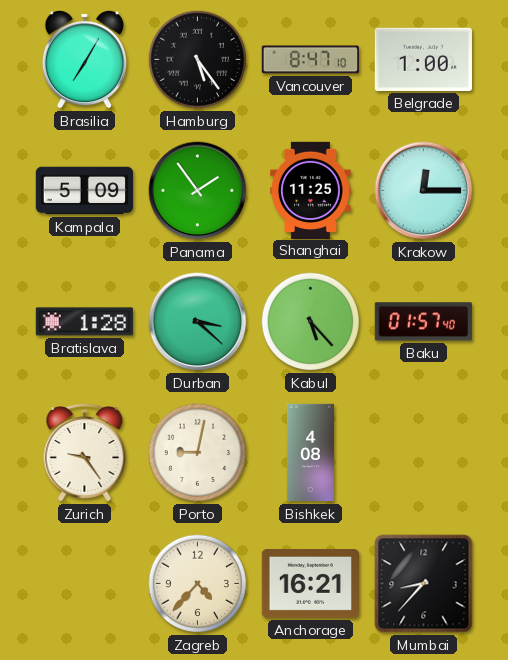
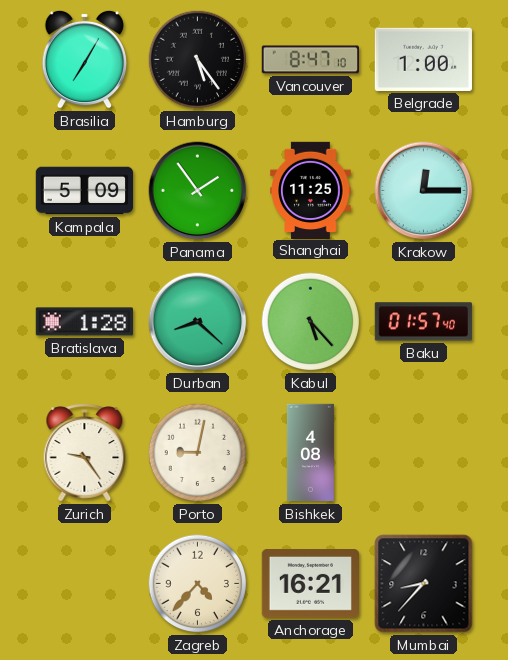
Durban: 3:22 -> 8:22
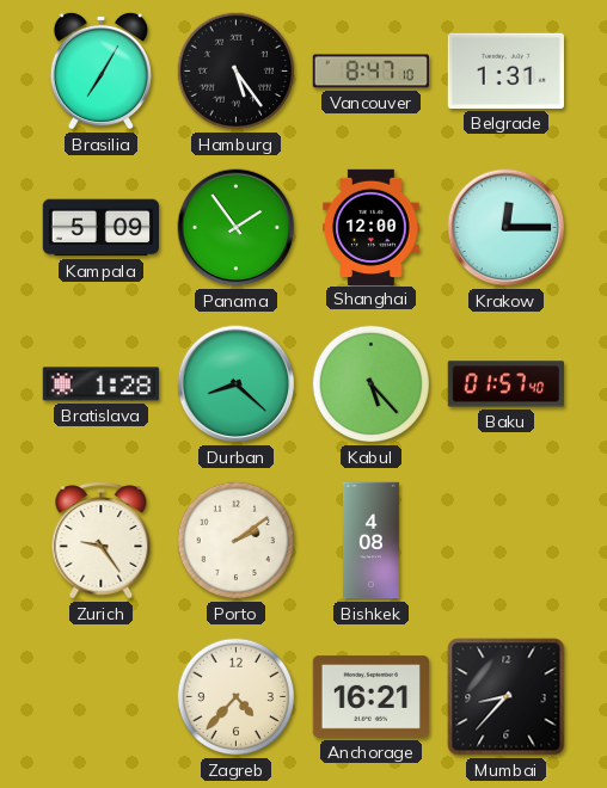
Belgrade: 1:00 -> 1:31
Shanghai: 11:25 -> 12:00
Porto: 9:02 -> 2:09
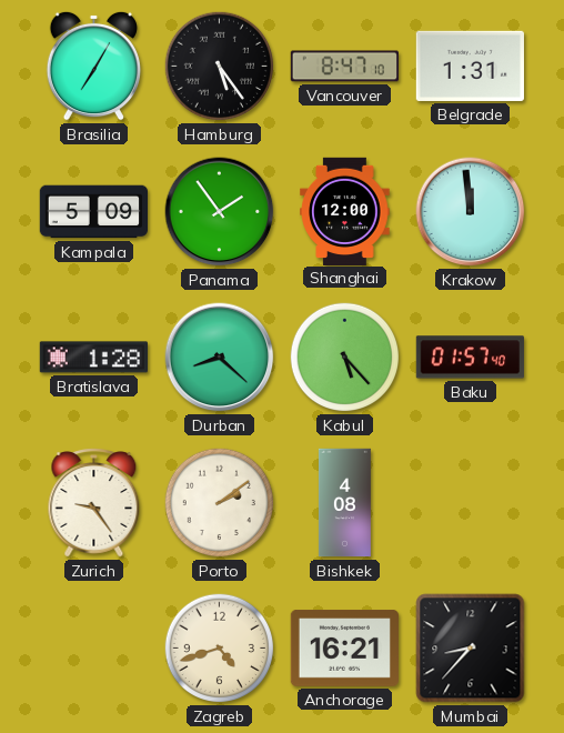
Krakow: 12:15 -> 11:59
Zagreb: 4:37 -> 4:42
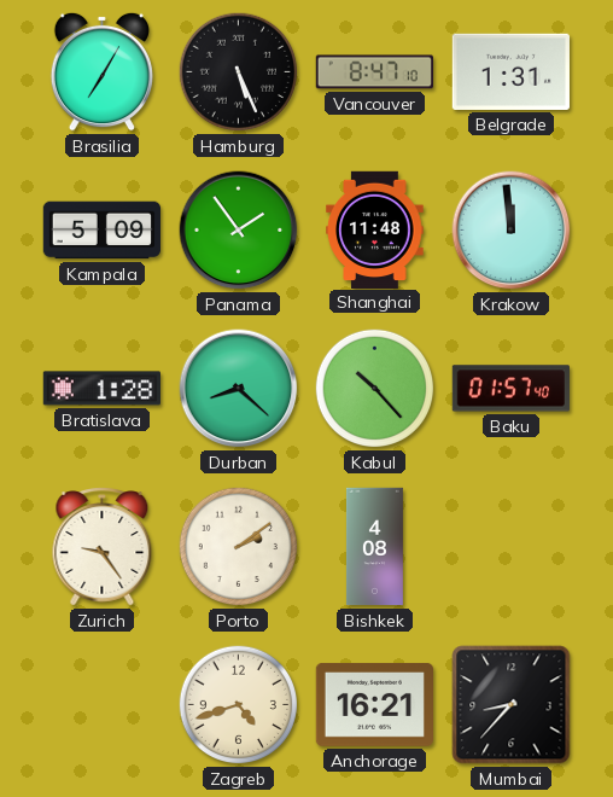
Hamburg: 5:24 -> 5:26
Shanghai: 12:00 -> 11:48
Kabul: 5:23 -> 10:23
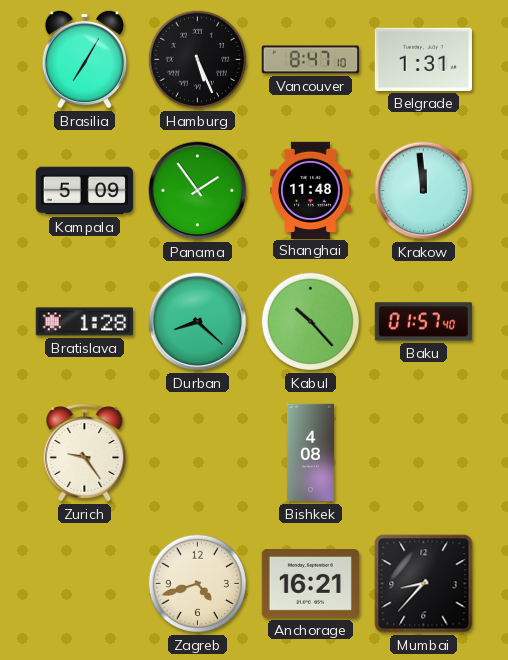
Porto: 2:09 -> none
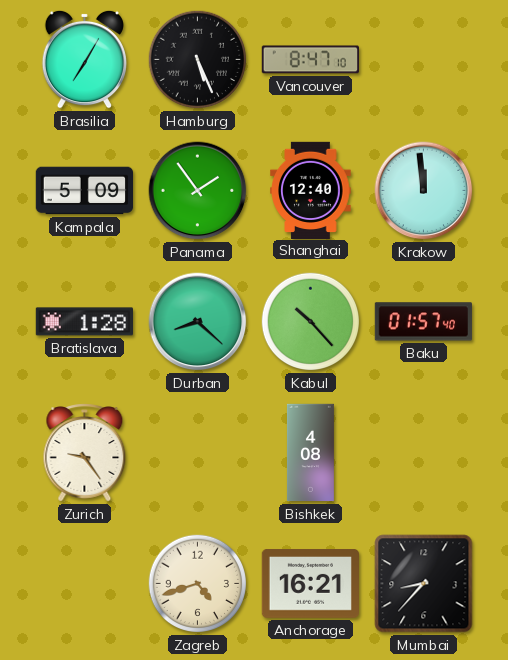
Belgrade: 1:31 -> none
Shanghai: 11:48 -> 12:40
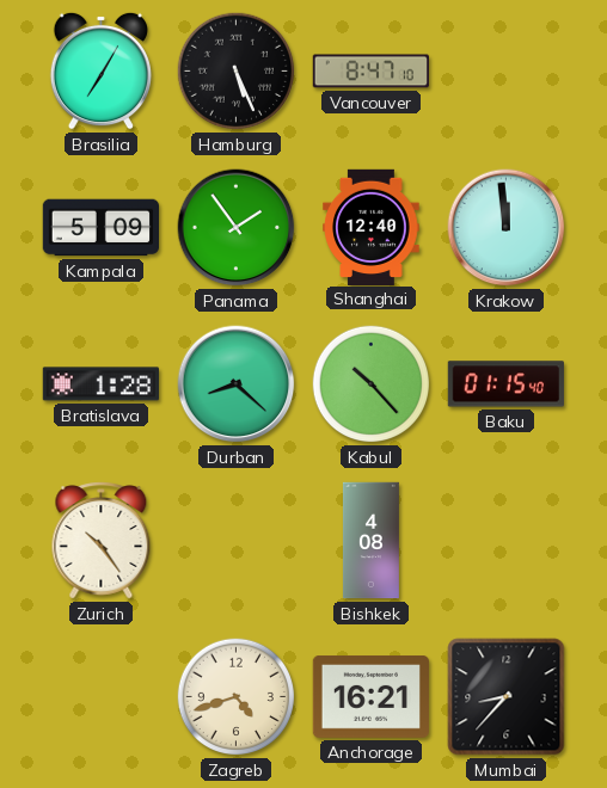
Baku: 01:57 -> 01:15
Zurich: 9:24 -> 10:24
